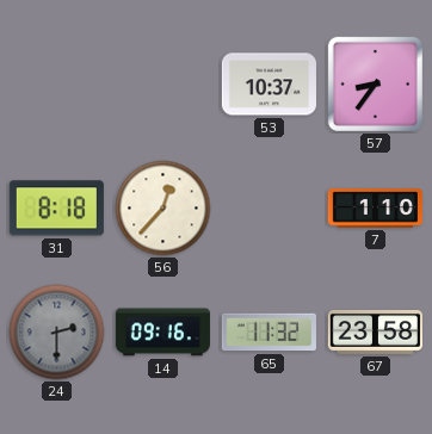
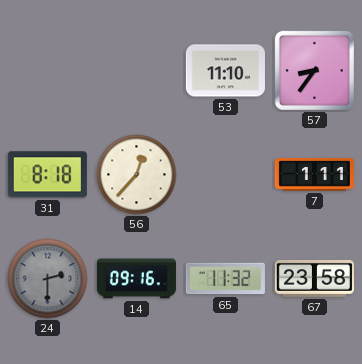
53: 10:37 -> 11:10
7: 1:10 -> 1:11
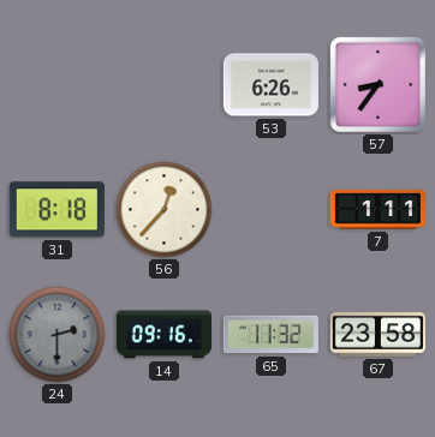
53: 11:10 -> 6:26
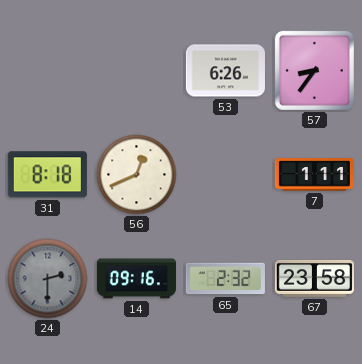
56: 12:37 -> 12:41
65: 11:32 -> 2:32
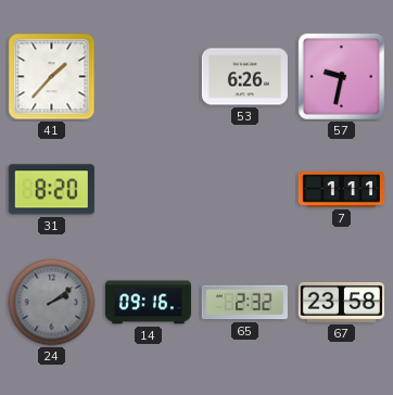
41: none -> 1:37
57: 8:36 -> 9:32
31: 8:18 -> 8:20
56: 12:41 -> none
24: 2:30 -> 2:09
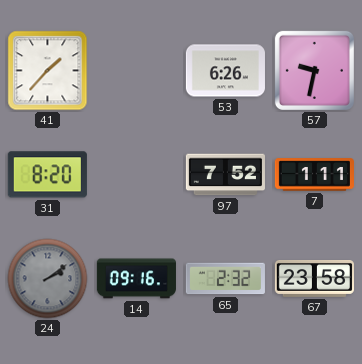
97: none -> 7:52
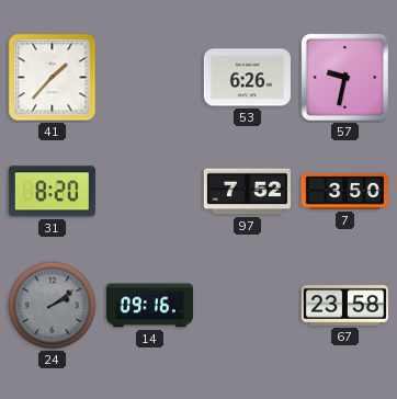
7: 1:11 -> 3:50
65: 2:32 -> none
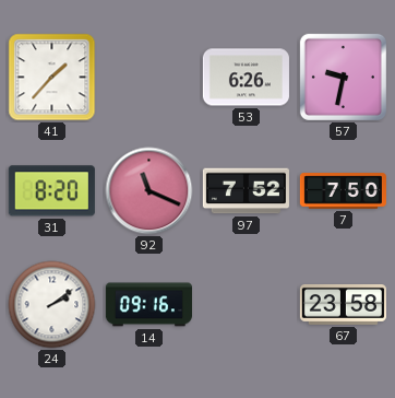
92: none -> 11:19
7: 3:50 -> 7:50
24 dial: grey -> white
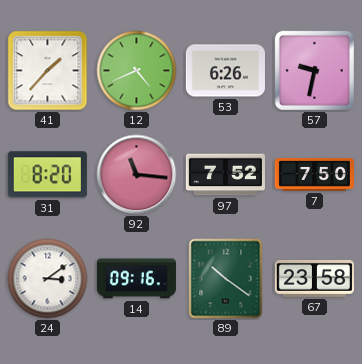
12: none -> 4:41
92: 11:19 -> 11:16
24: 2:09 -> 3:09
89: none -> 10:21
